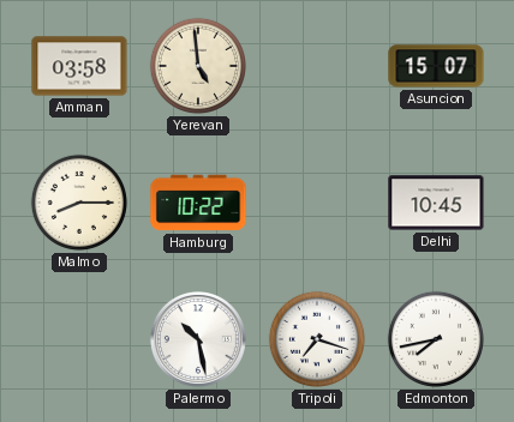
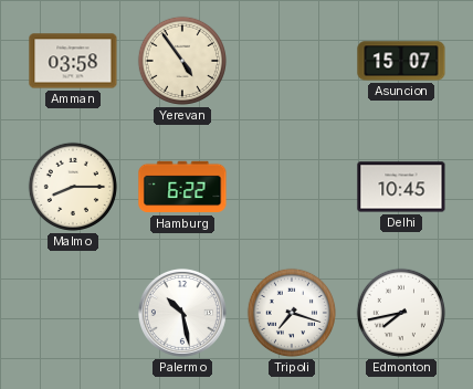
Yerevan: 4:59 -> 4:54
Hamburg: 10:22 -> 6:22
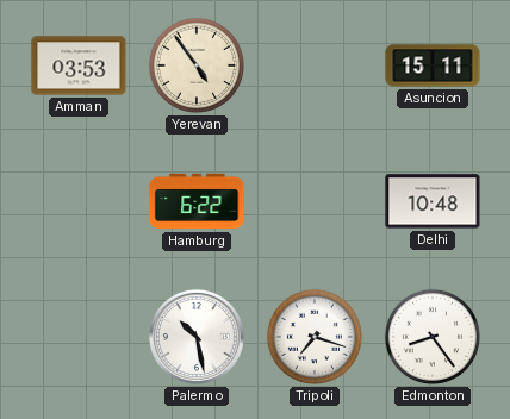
Amman: 03:58 -> 03:53
Asuncion: 15:07 -> 15:11
Malmo: 8:15 -> none
Delhi: 10:45 -> 10:48
Edmonton: 7:43 -> 8:24
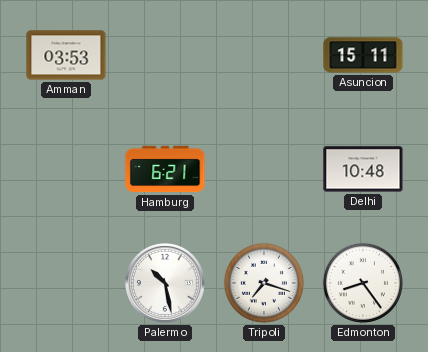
Yerevan: 4:54 -> none
Hamburg: 6:22 -> 6:21
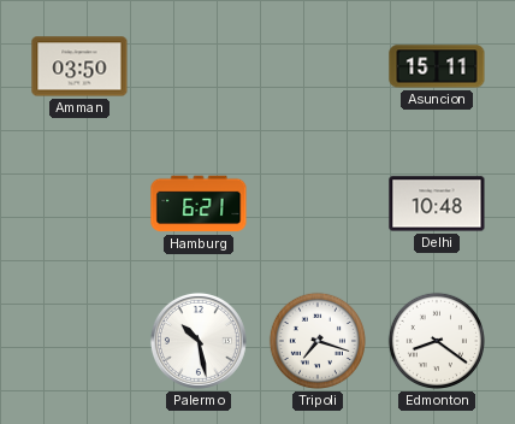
Amman: 03:53 -> 03:50
Edmonton: 8:24 -> 8:21
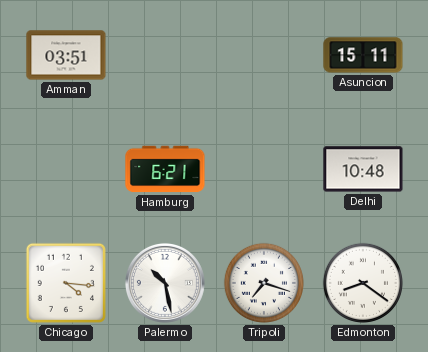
Amman: 03:50 -> 03:51
Chicago: none -> 4:16
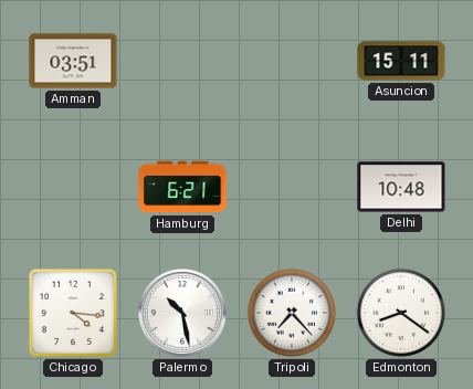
Tripoli: 7:18 -> 7:23
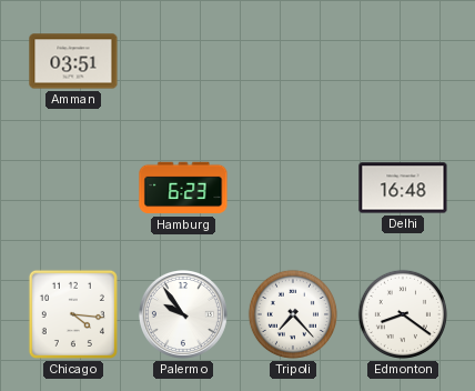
Asuncion: 15:11 -> none
Hamburg: 6:21 -> 6:23
Delhi: 10:48 -> 16:48
Palermo: 10:28 -> 9:54
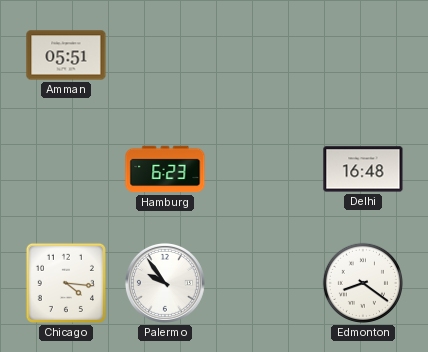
Amman: 03:51 -> 05:51
Tripoli: 7:23 -> none
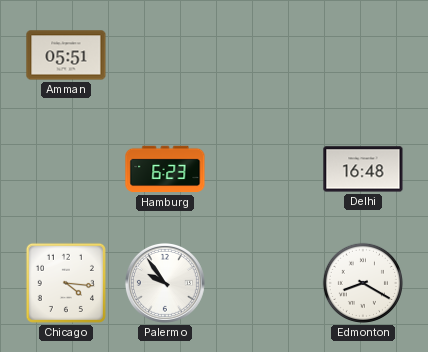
Edmonton: 8:21 -> 8:20
